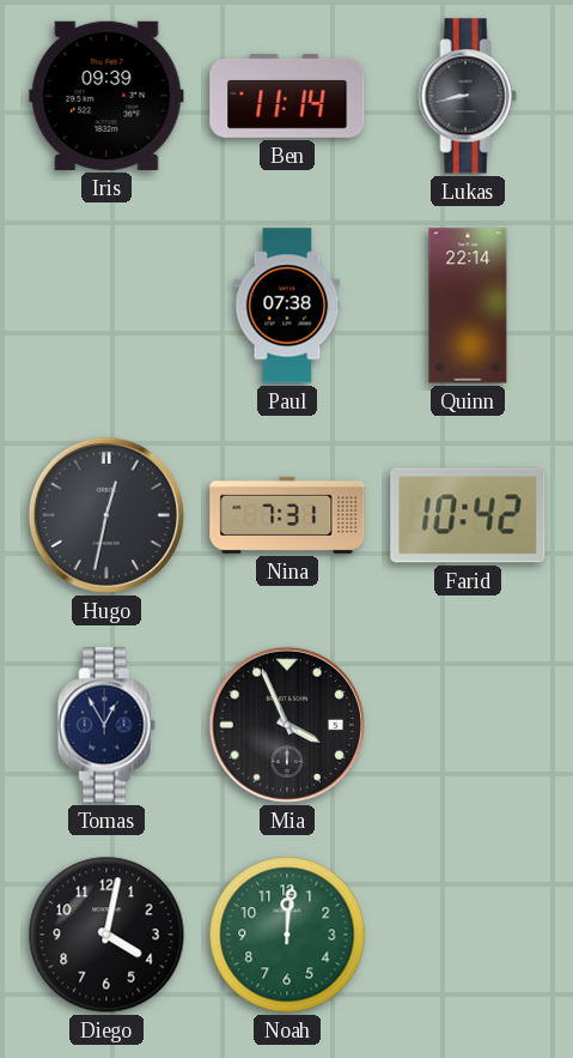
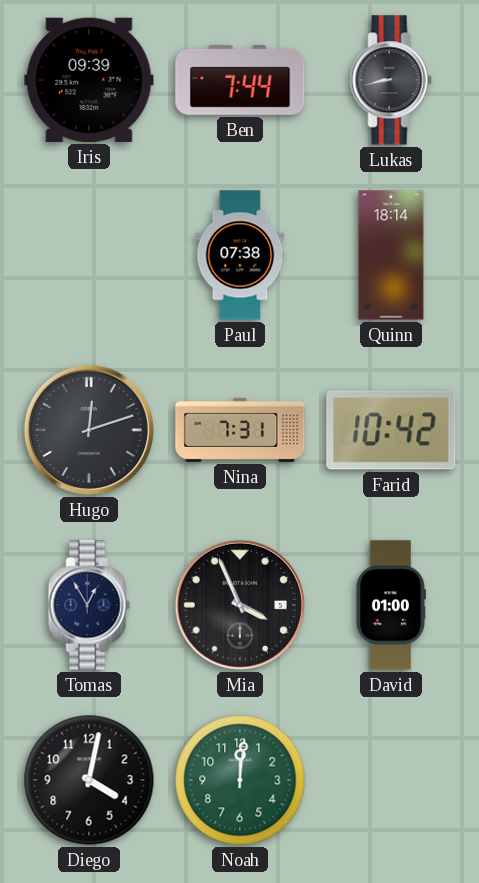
Ben: 11:14 -> 7:44
Quinn: 22:14 -> 18:14
Hugo: 12:32 -> 12:12
David: none -> 01:00
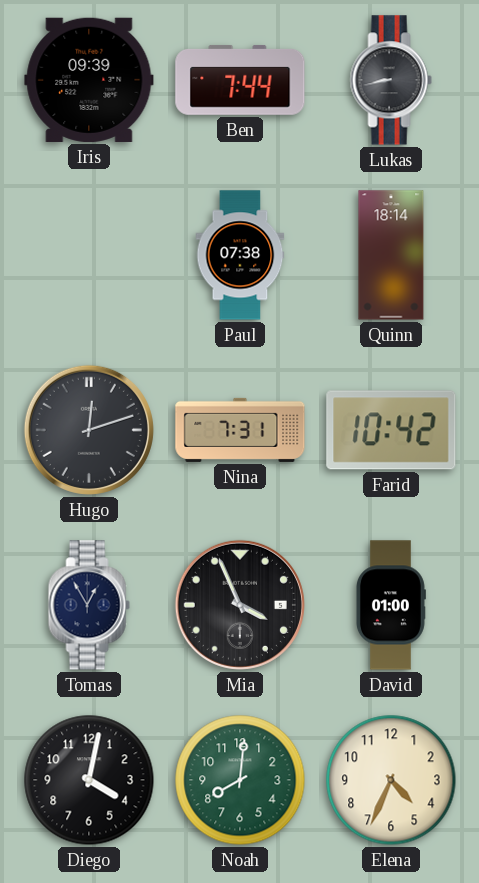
Noah: 12:01 -> 8:01
Elena: none -> 4:34
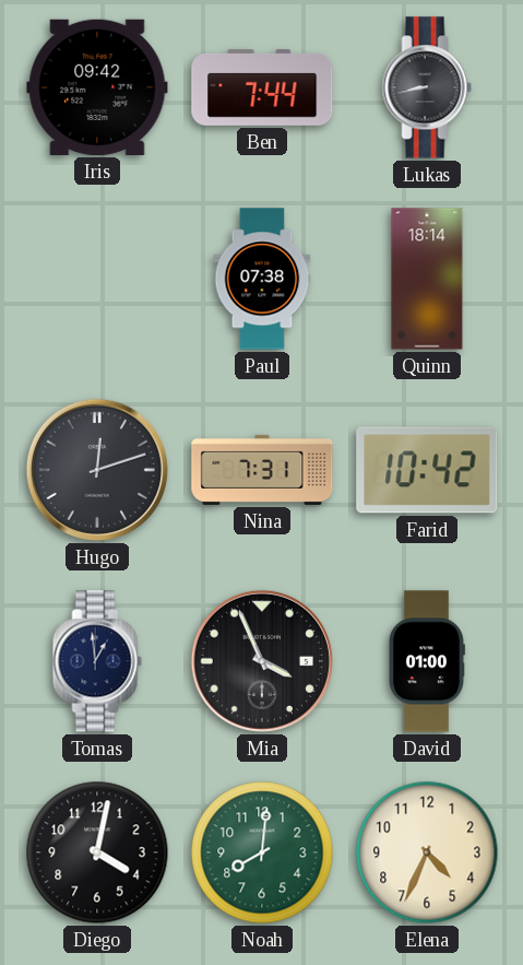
Iris: 09:39 -> 09:42
Tomas: 12:55 -> 12:59
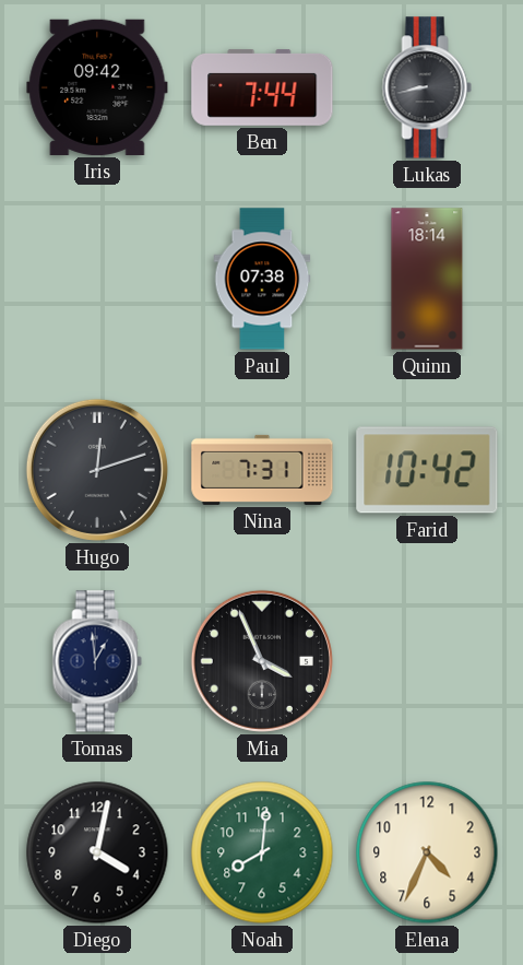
David: 01:00 -> none
